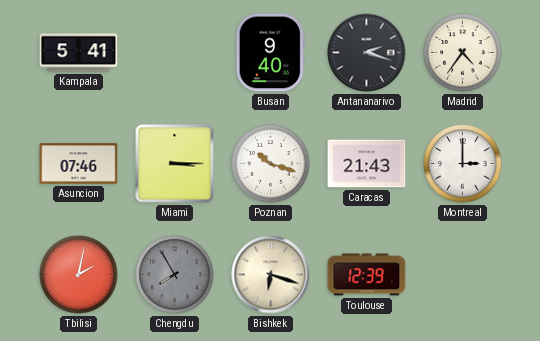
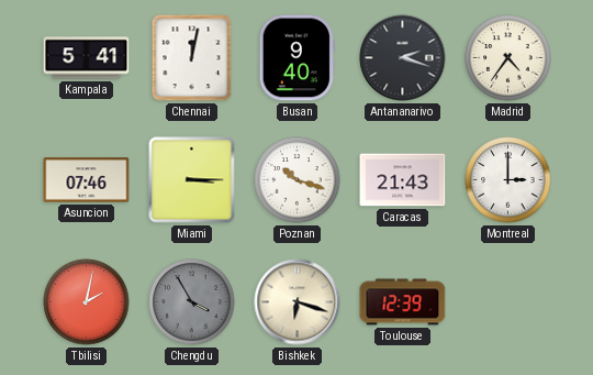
Chennai: none -> 12:02
Chengdu: 7:55 -> 3:55
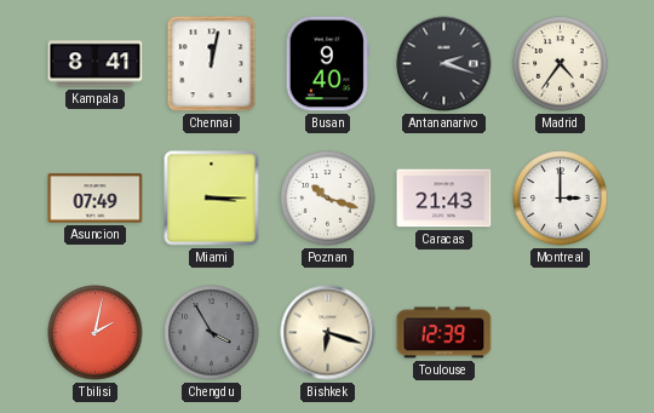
Kampala: 5:41 -> 8:41
Asuncion: 07:46 -> 07:49
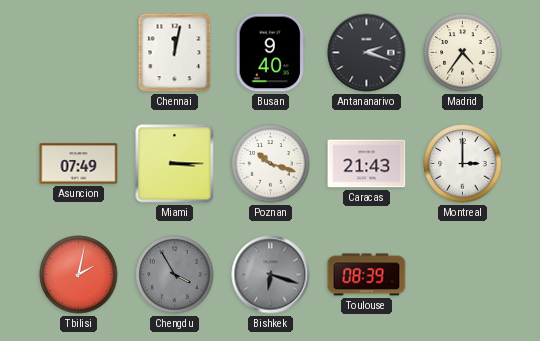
Kampala: 8:41 -> none
Bishkek dial: cream -> grey
Toulouse: 12:39 -> 08:39
